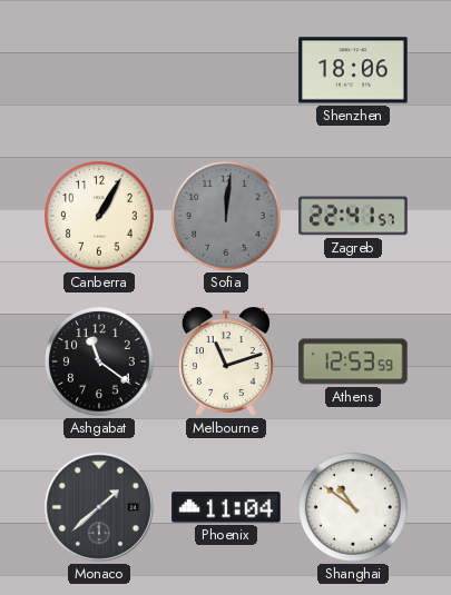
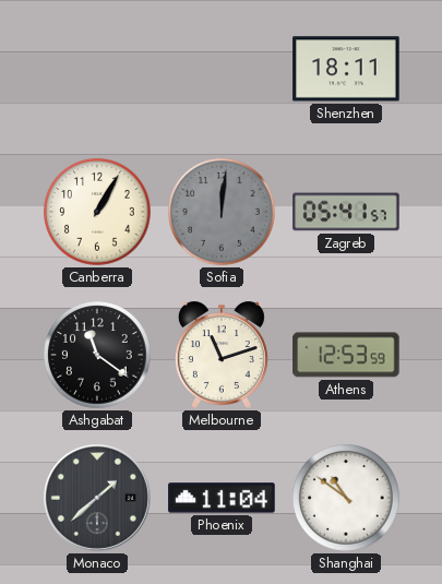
Shenzhen: 18:06 -> 18:11
Zagreb: 22:41 -> 05:41
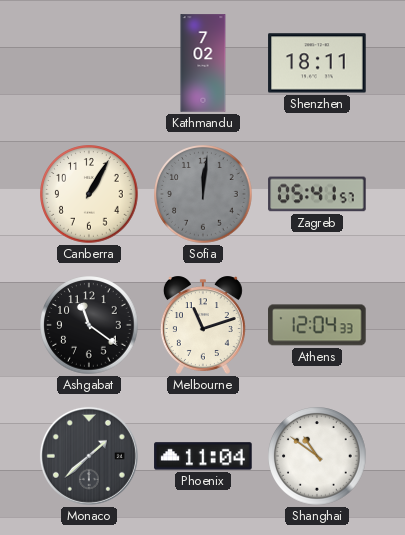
Kathmandu: none -> 7:02
Athens: 12:53 -> 12:04
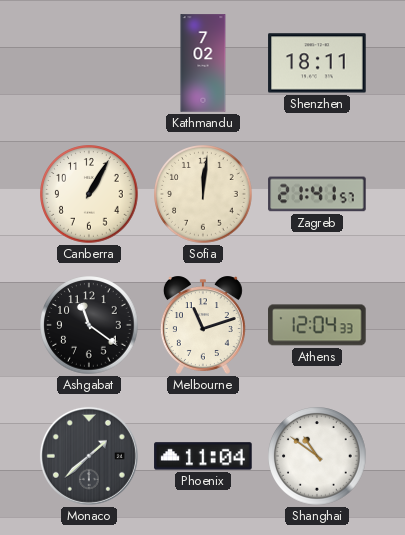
Sofia dial: grey -> cream
Zagreb: 05:41 -> 21:41
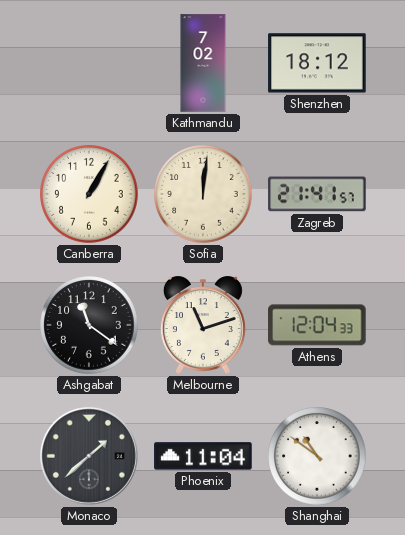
Shenzhen: 18:11 -> 18:12
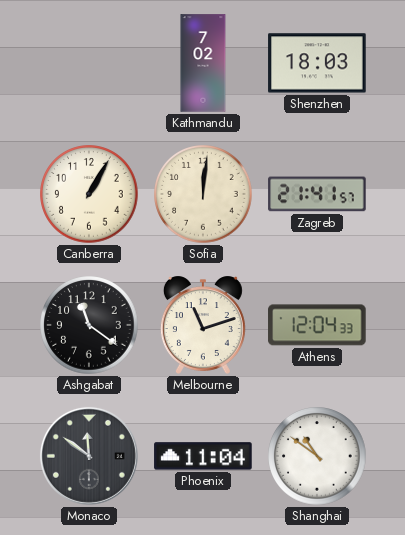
Shenzhen: 18:12 -> 18:03
Monaco: 1:38 -> 11:51
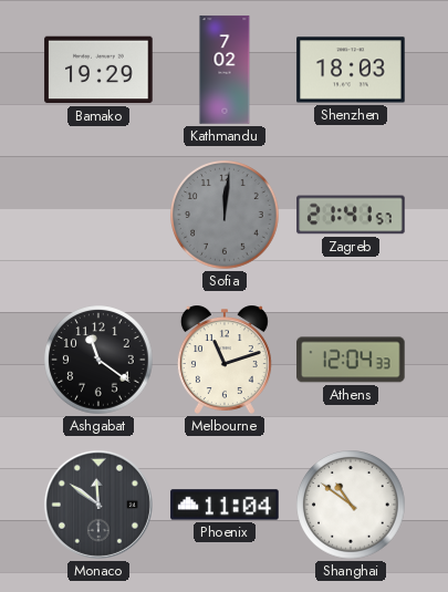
Bamako: none -> 19:29
Canberra: 1:05 -> none
Sofia dial: cream -> grey
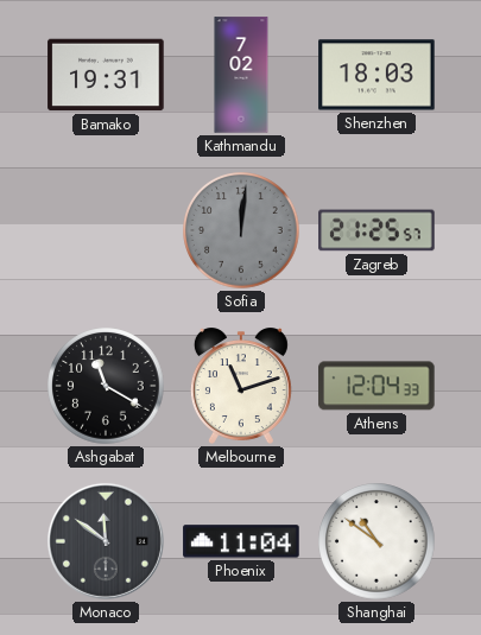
Bamako: 19:29 -> 19:31
Zagreb: 21:41 -> 21:25
Ashgabat: 11:21 -> 11:20
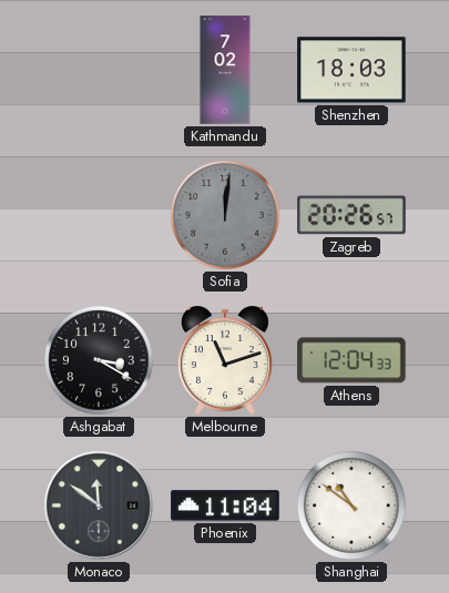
Bamako: 19:31 -> none
Zagreb: 21:25 -> 20:26
Ashgabat: 11:20 -> 3:20
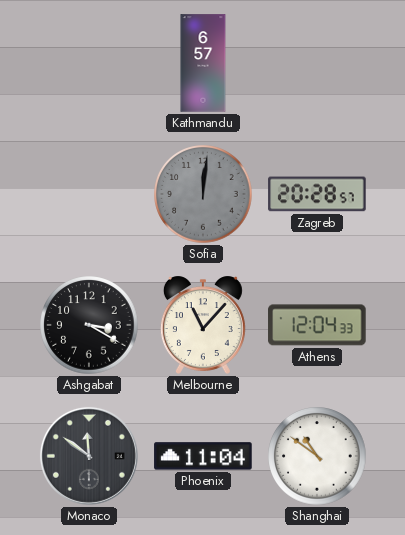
Kathmandu: 7:02 -> 6:57
Shenzhen: 18:03 -> none
Zagreb: 20:26 -> 20:28
Melbourne: 11:12 -> 11:07
